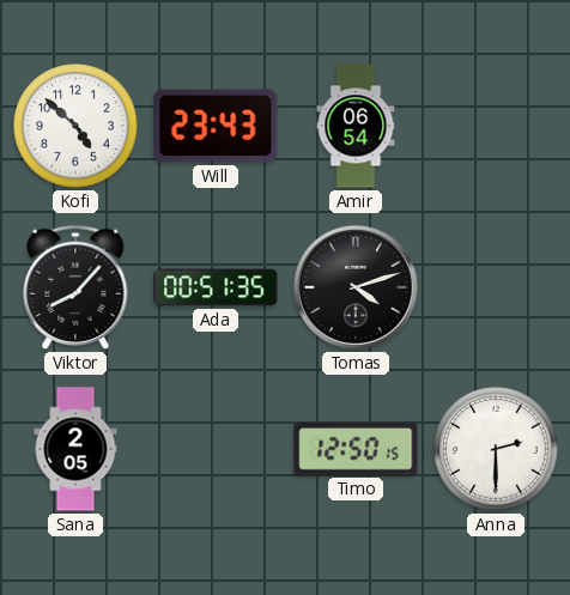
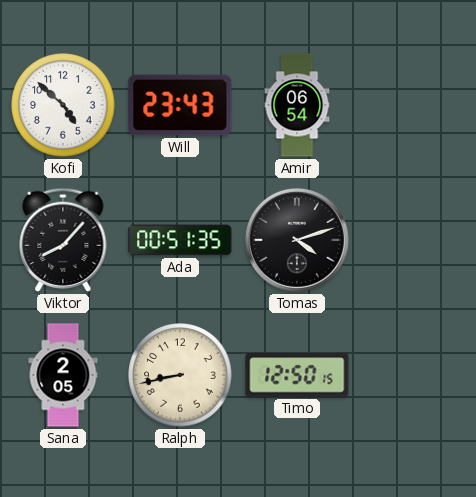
Ralph: none -> 8:43
Anna: 2:30 -> none
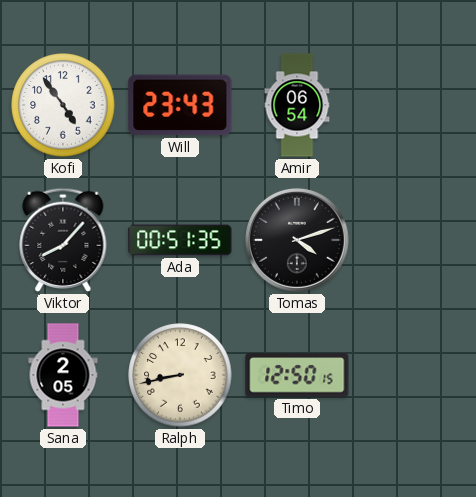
Kofi: 4:52 -> 4:54
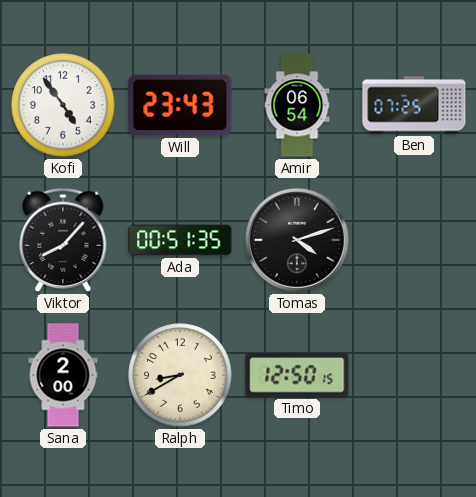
Ben: none -> 07:25
Sana: 2:05 -> 2:00
Ralph: 8:43 -> 8:40
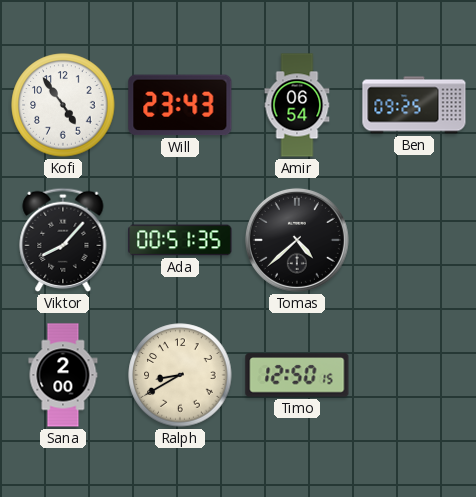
Ben: 07:25 -> 09:25
Tomas: 4:12 -> 4:38
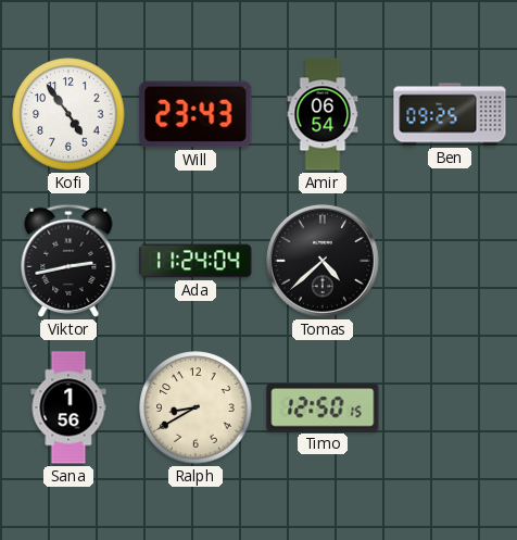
Viktor: 8:07 -> 2:43
Ada: 00:51 -> 11:24
Sana: 2:00 -> 1:56
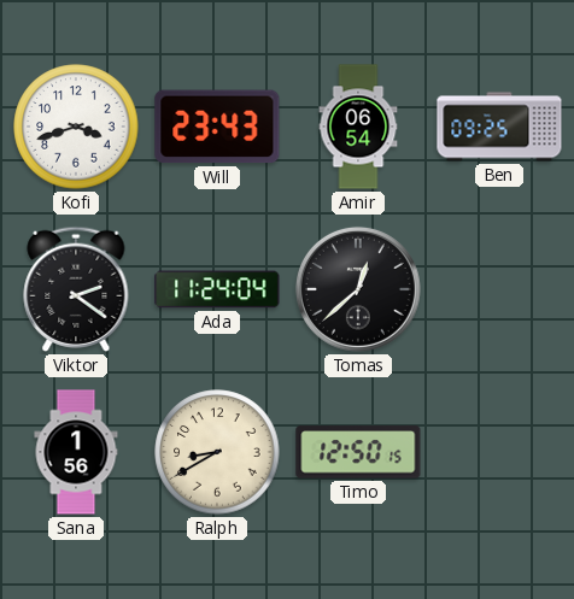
Kofi: 4:54 -> 3:42
Viktor: 2:43 -> 2:21
Tomas: 4:38 -> 12:38
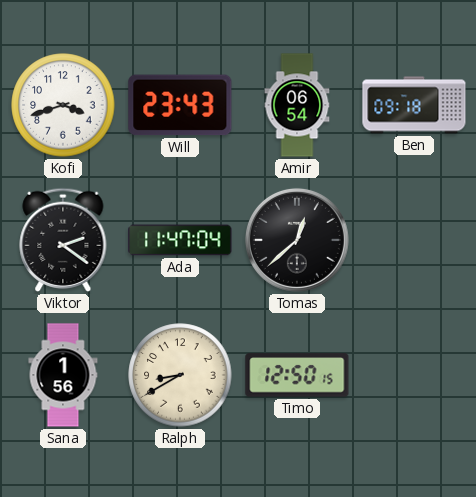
Ben: 09:25 -> 09:18
Ada: 11:24 -> 11:47
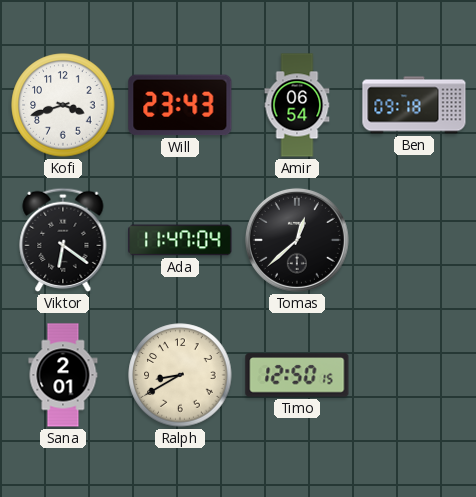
Viktor: 2:21 -> 6:21
Sana: 1:56 -> 2:01
